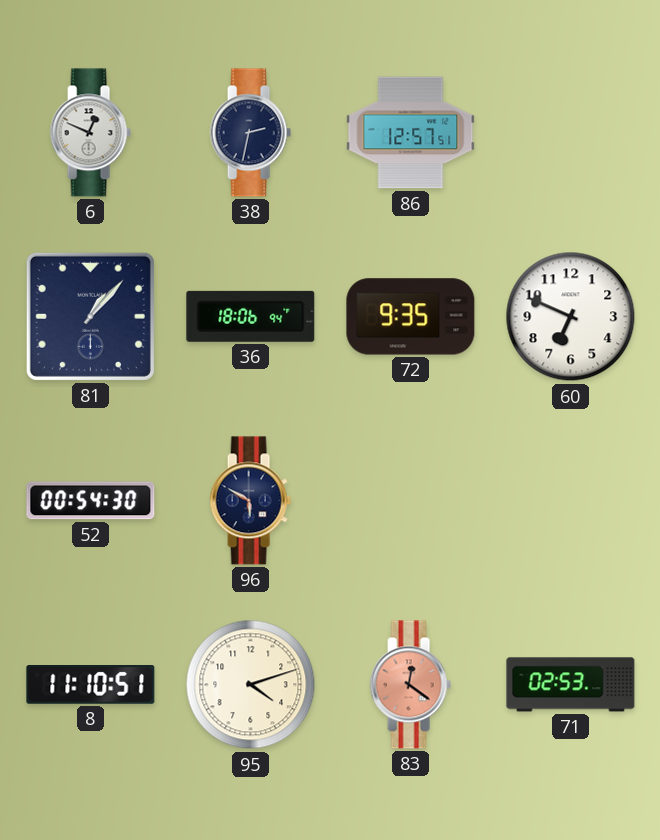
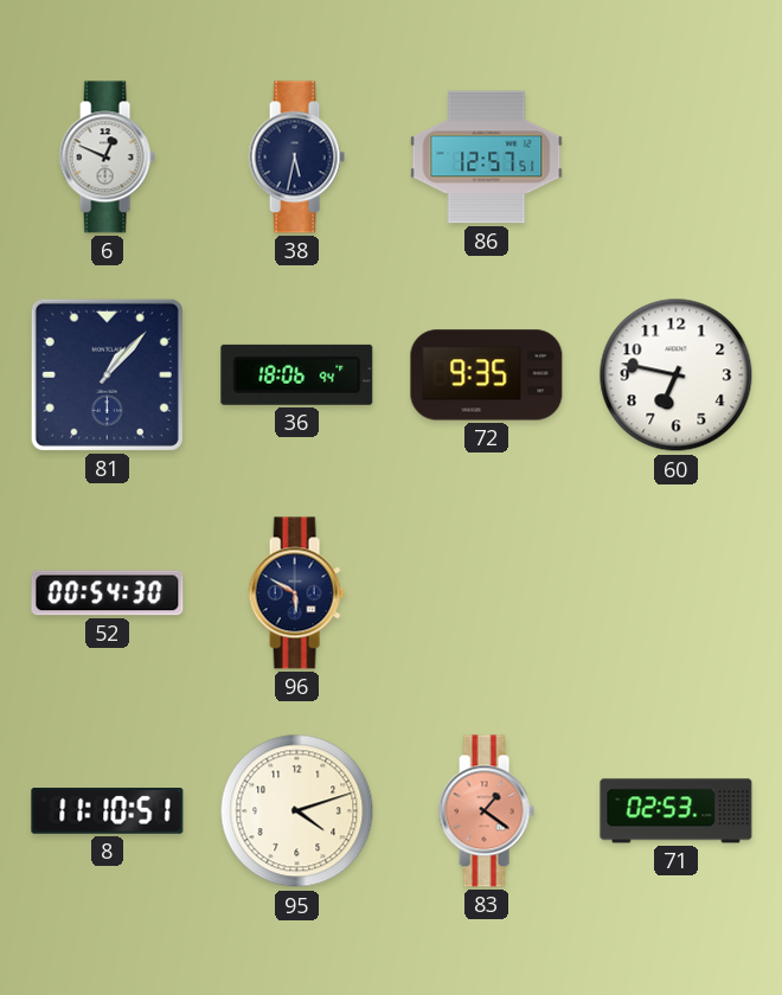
38: 2:32 -> 5:32
60: 6:49 -> 6:47
83: 12:21 -> 1:21
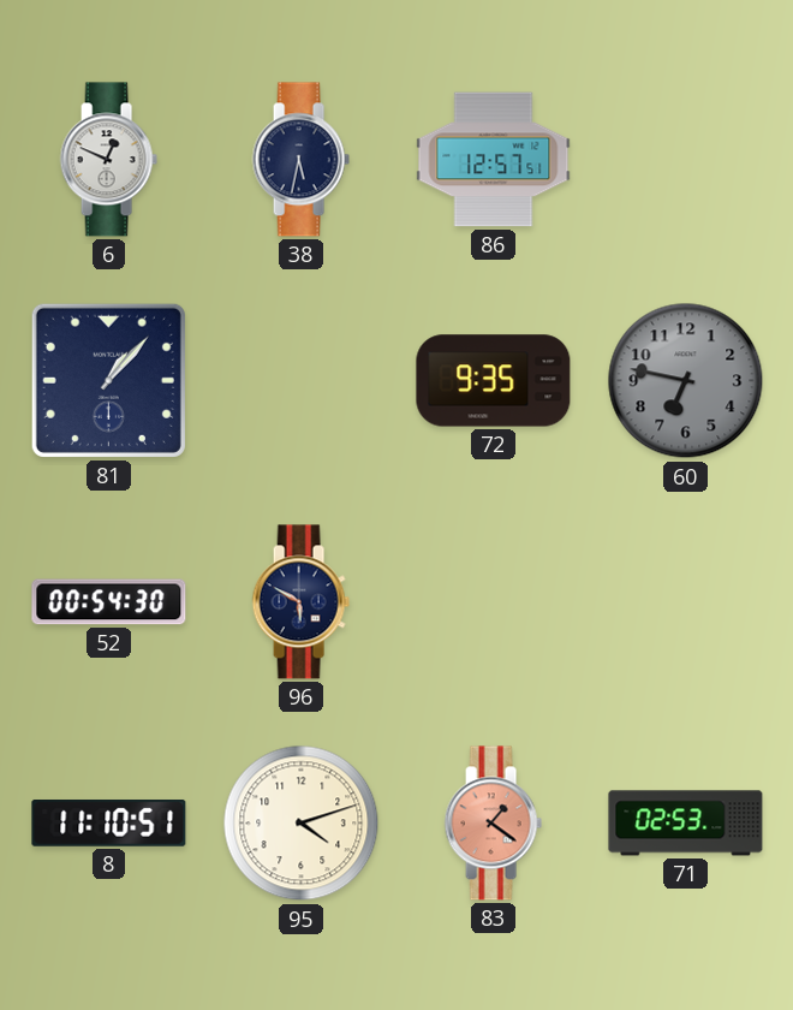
36: 18:06 -> none
60 dial: white -> grey
